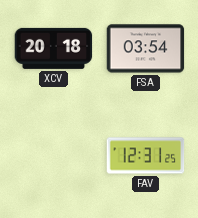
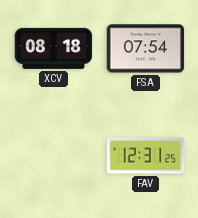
XCV: 20:18 -> 08:18
FSA: 03:54 -> 07:54
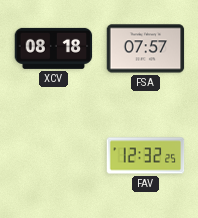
FSA: 07:54 -> 07:57
FAV: 12:31 -> 12:32
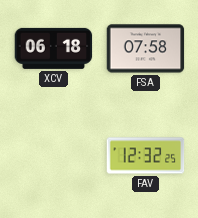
XCV: 08:18 -> 06:18
FSA: 07:57 -> 07:58
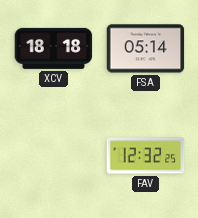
XCV: 06:18 -> 18:18
FSA: 07:58 -> 05:14
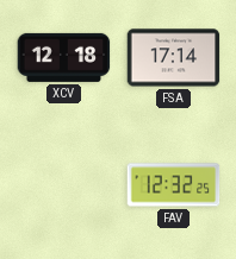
XCV: 18:18 -> 12:18
FSA: 05:14 -> 17:14
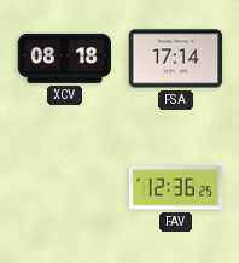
XCV: 12:18 -> 08:18
FAV: 12:32 -> 12:36
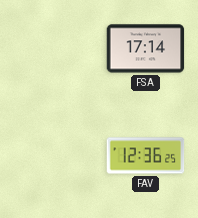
XCV: 08:18 -> none
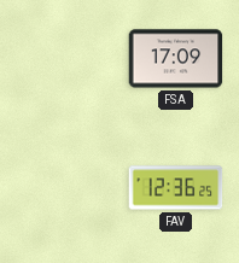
FSA: 17:14 -> 17:09
